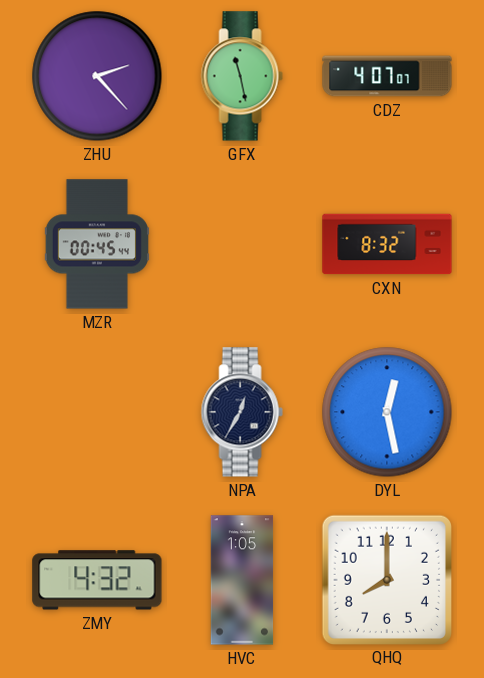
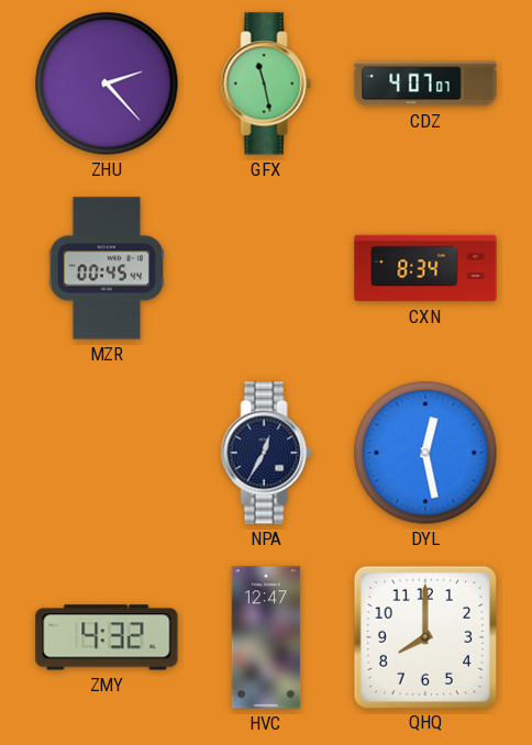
CXN: 8:32 -> 8:34
HVC: 1:05 -> 12:47
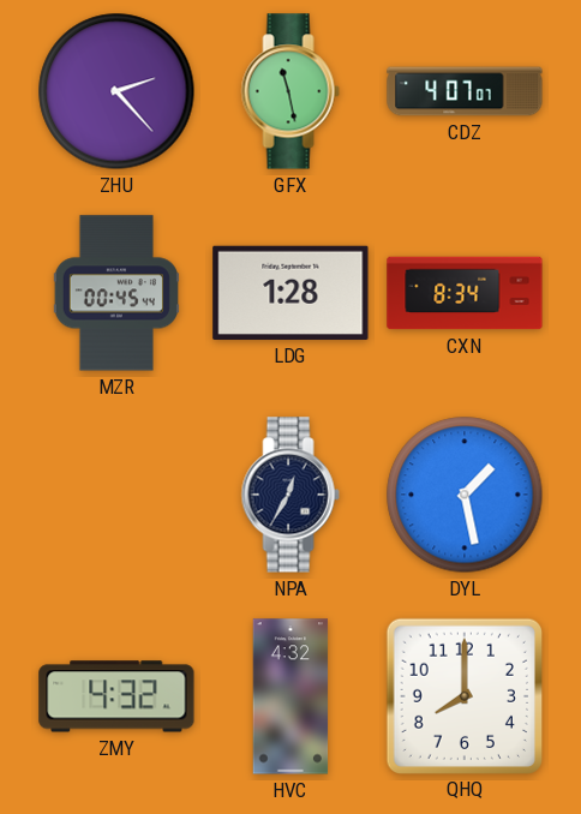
LDG: none -> 1:28
DYL: 12:28 -> 1:28
HVC: 12:47 -> 4:32
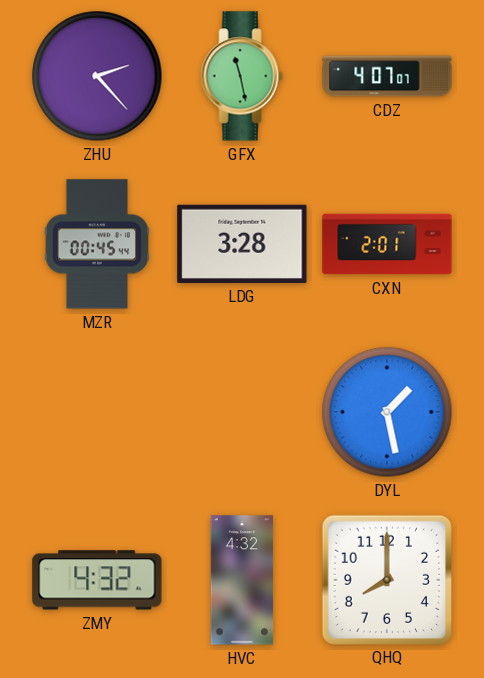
LDG: 1:28 -> 3:28
CXN: 8:34 -> 2:01
NPA: 12:35 -> none
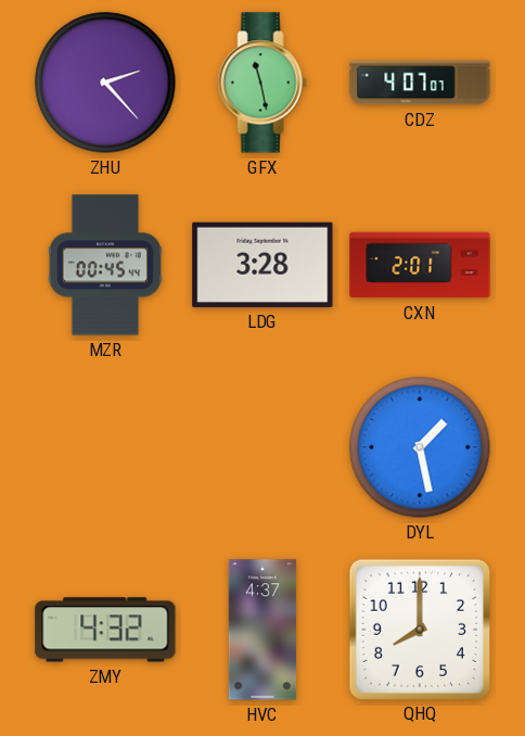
HVC: 4:32 -> 4:37
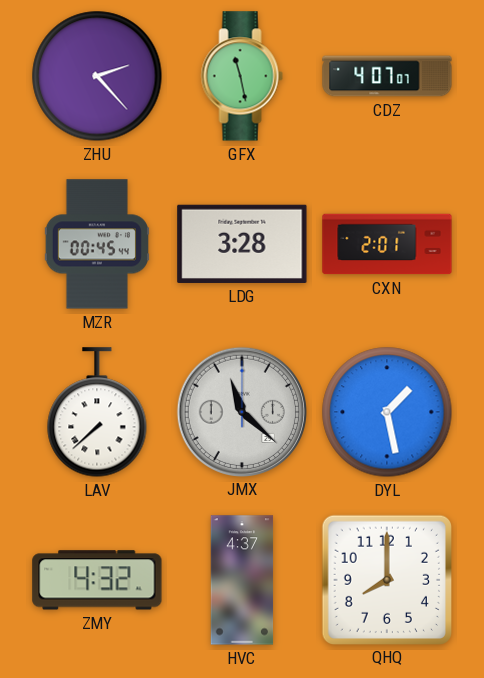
LAV: none -> 7:38
JMX: none -> 11:22
